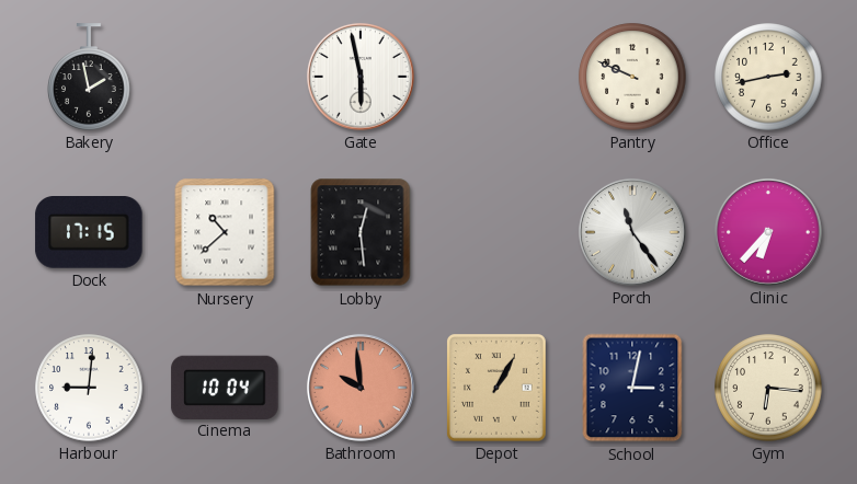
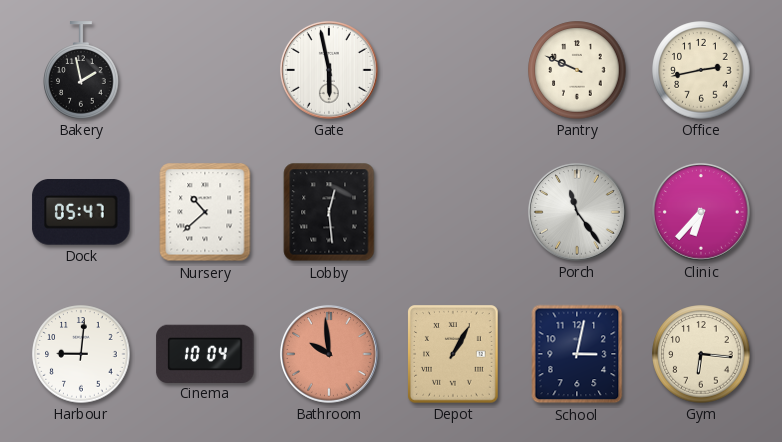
Dock: 17:15 -> 05:47
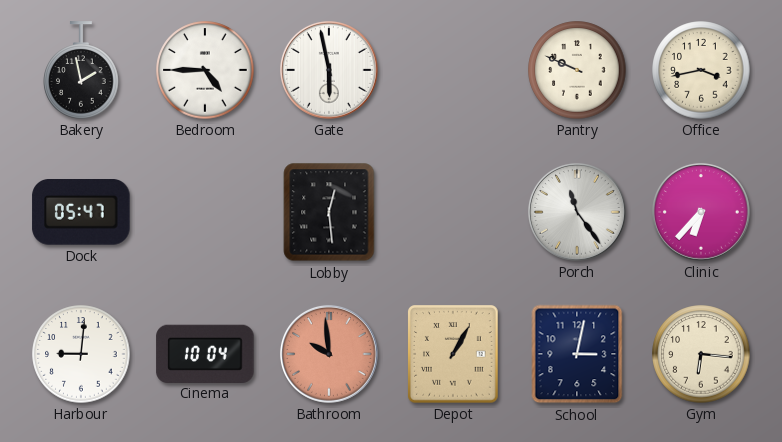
Bedroom: none -> 4:45
Office: 2:43 -> 3:43
Nursery: 10:38 -> none
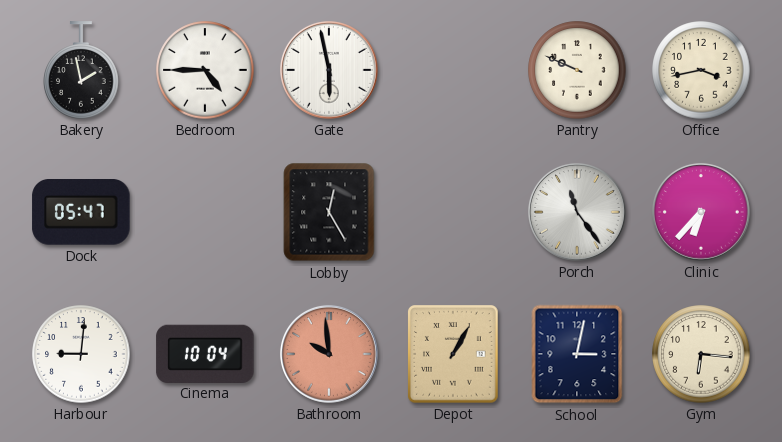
Lobby: 12:29 -> 12:25
